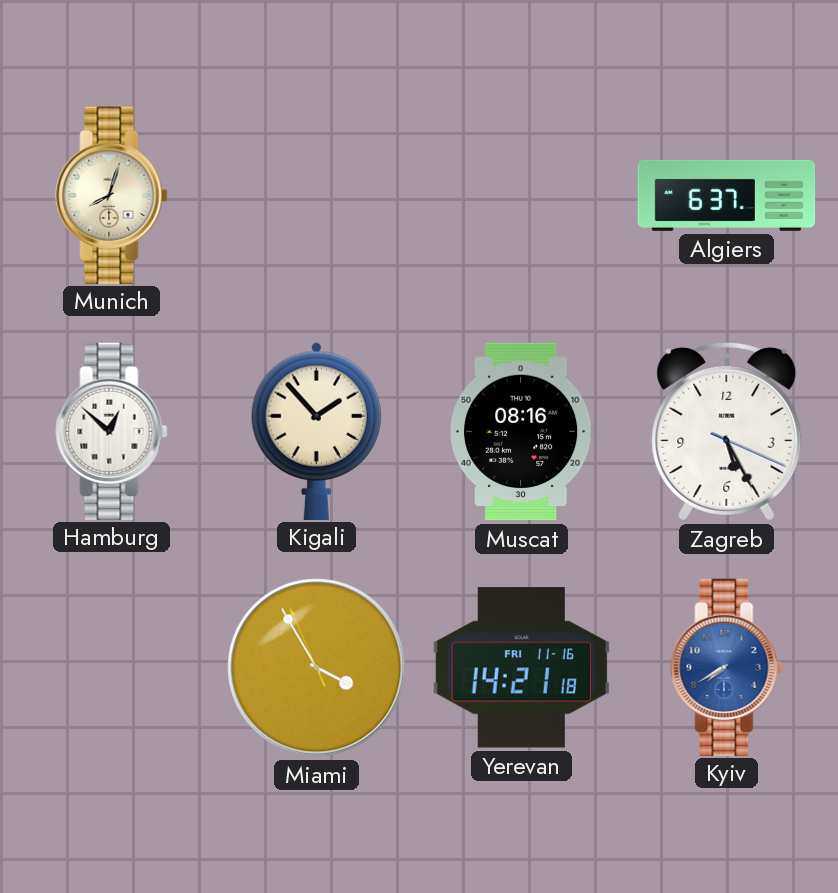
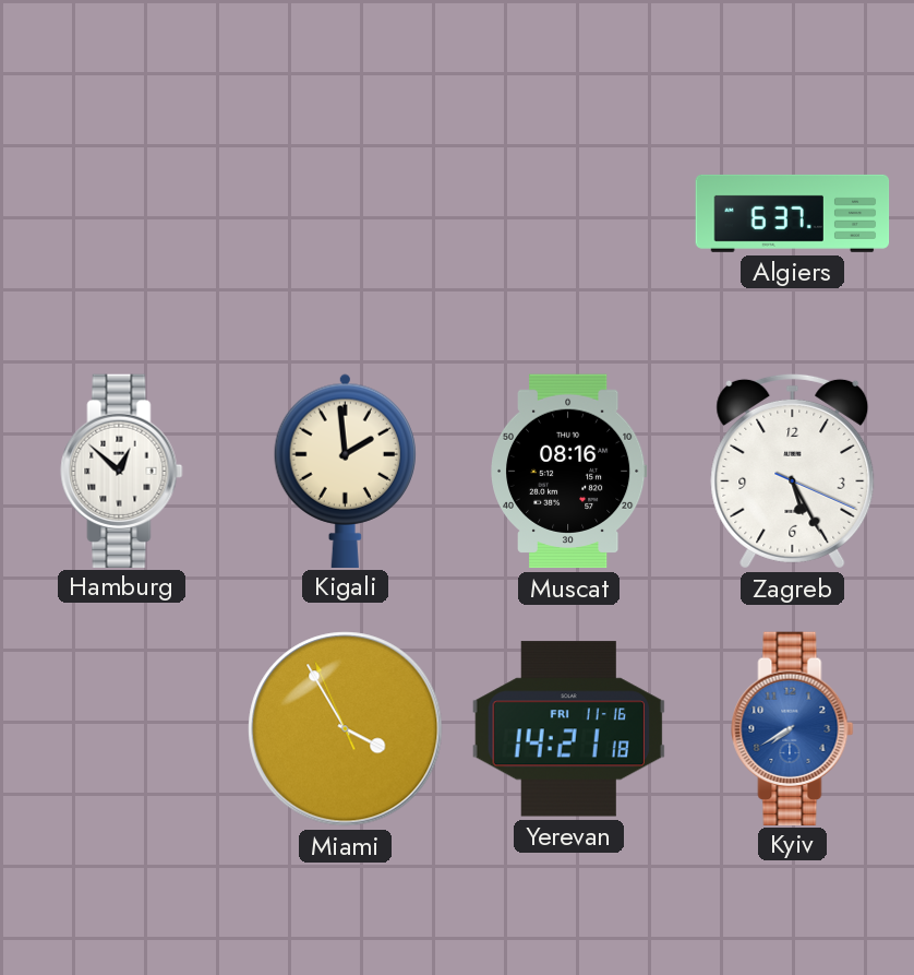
Munich: 8:03 -> none
Kigali: 1:53 -> 1:59
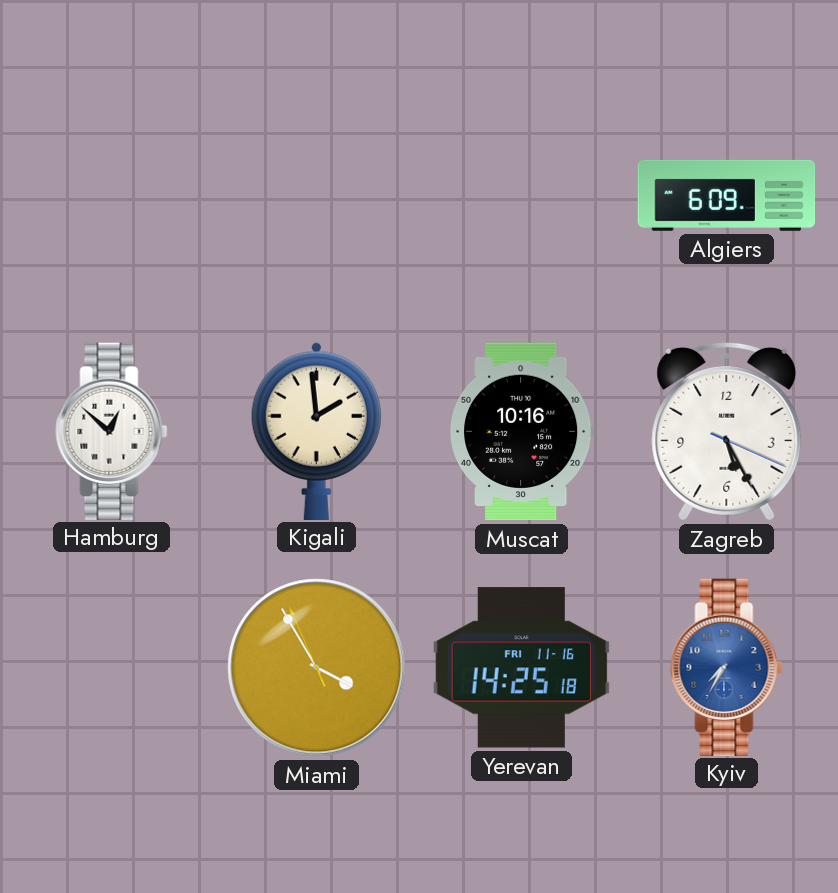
Algiers: 6:37 -> 6:09
Muscat: 08:16 -> 10:16
Yerevan: 14:21 -> 14:25
Kyiv: 7:40 -> 7:35
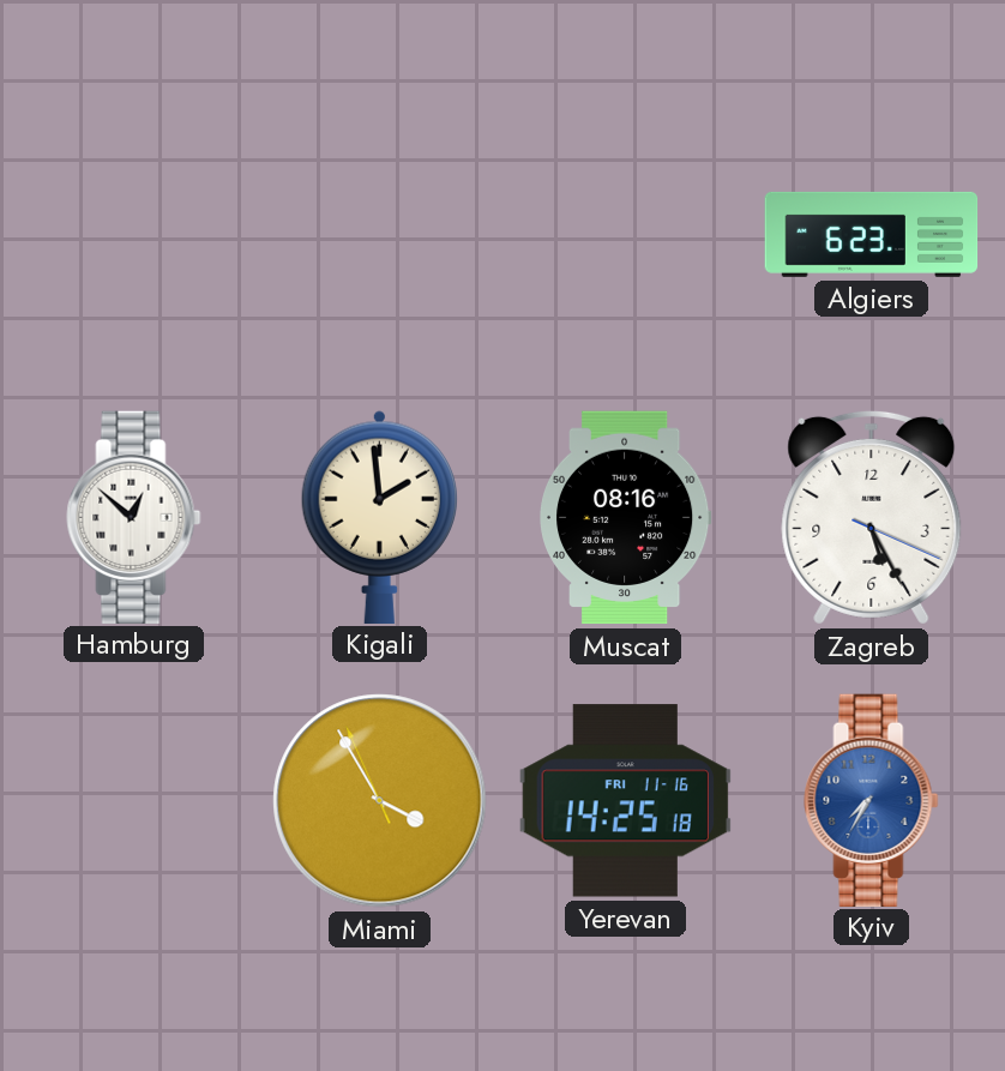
Algiers: 6:09 -> 6:23
Muscat: 10:16 -> 08:16
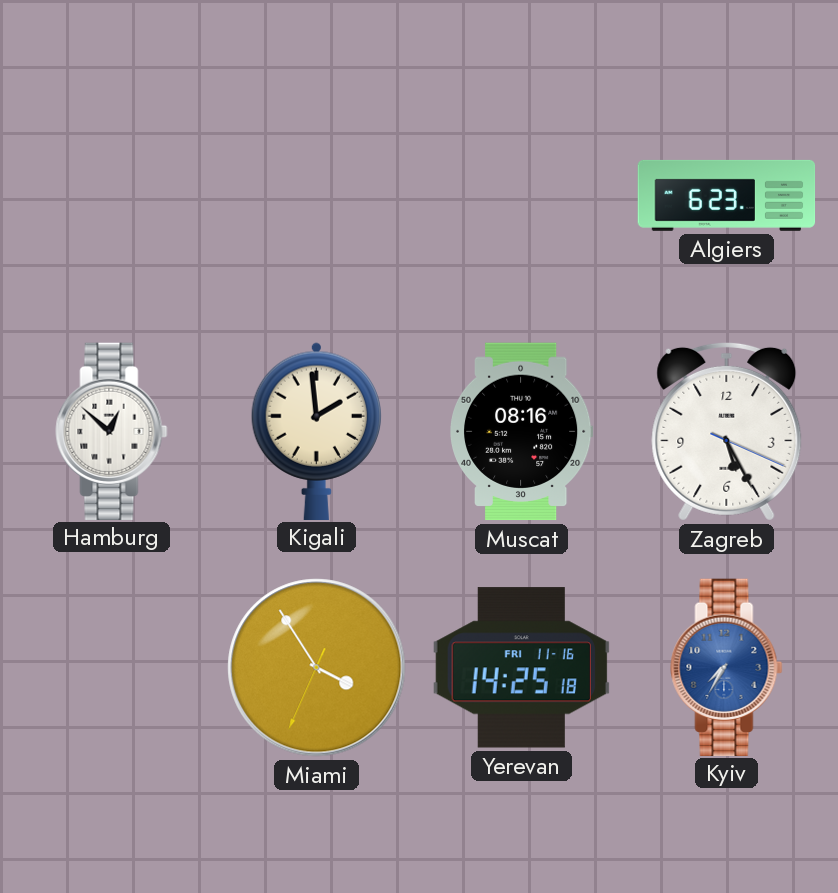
Miami: 3:54:56 -> 3:54:34
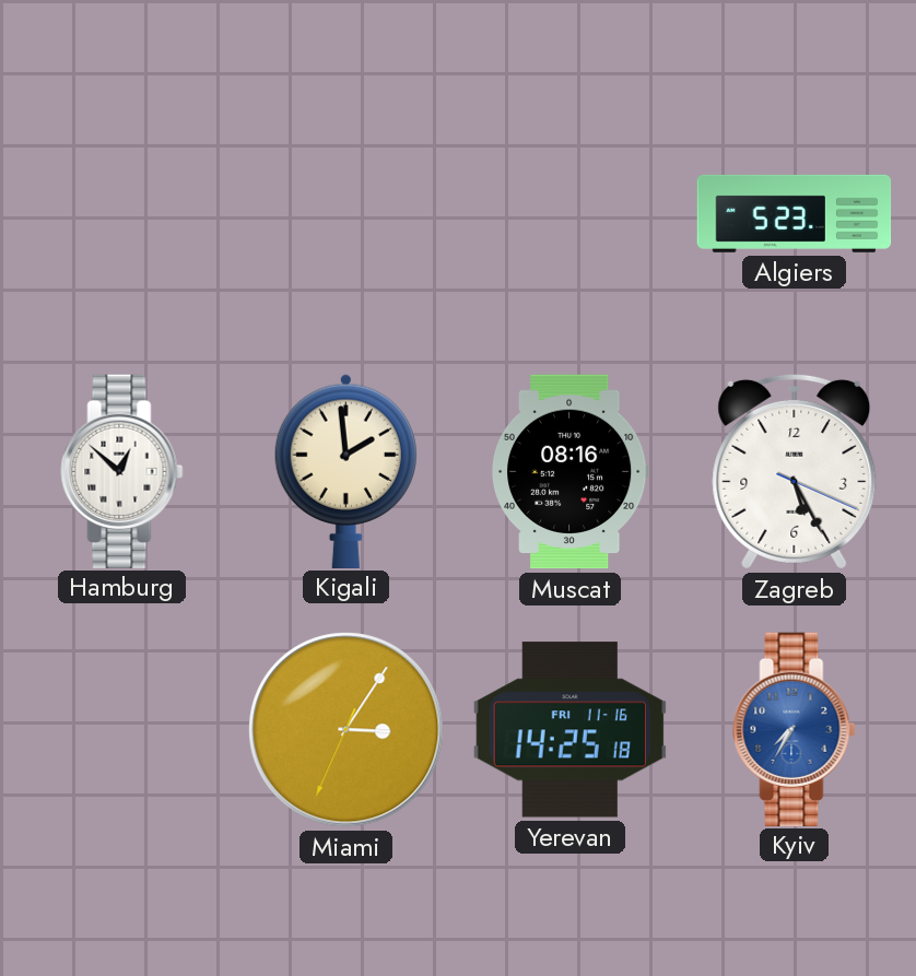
Algiers: 6:23 -> 5:23
Miami: 3:54 -> 3:05
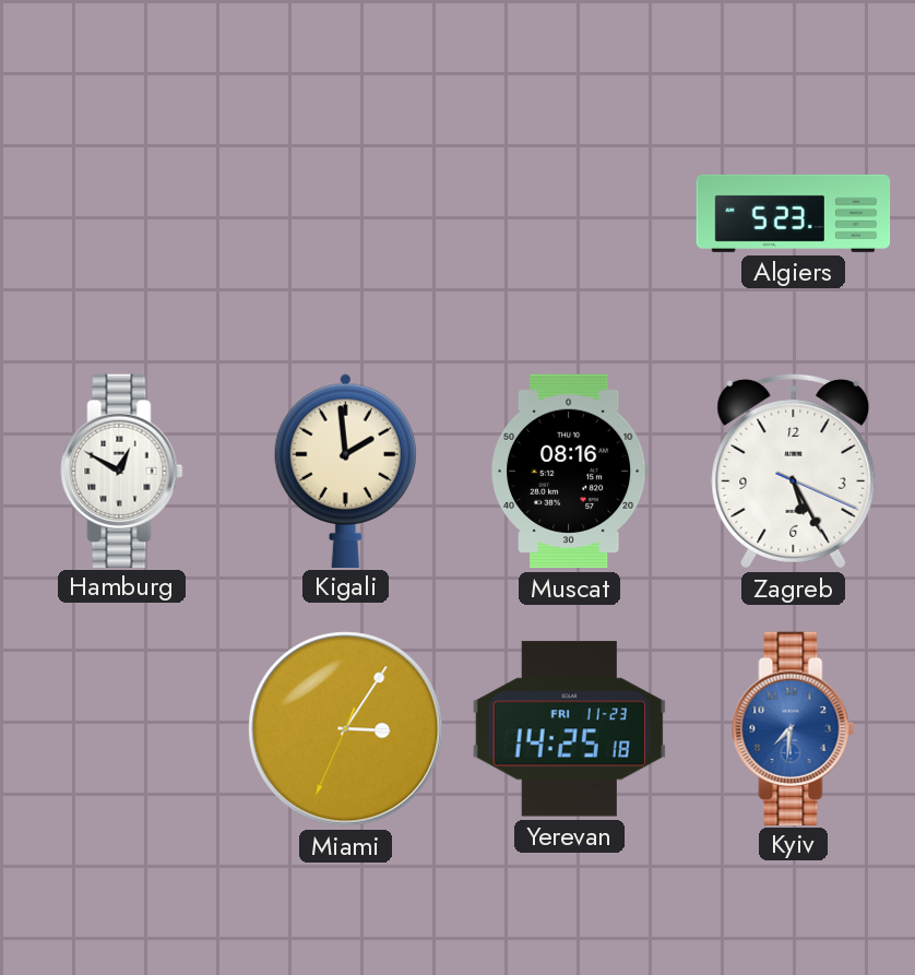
Hamburg: 12:52 -> 12:50
Yerevan date: FRI 11-16 -> FRI 11-23
Kyiv: 7:35 -> 7:31
